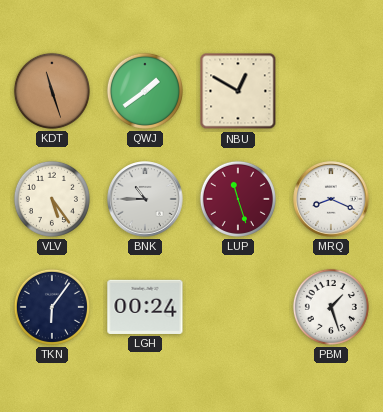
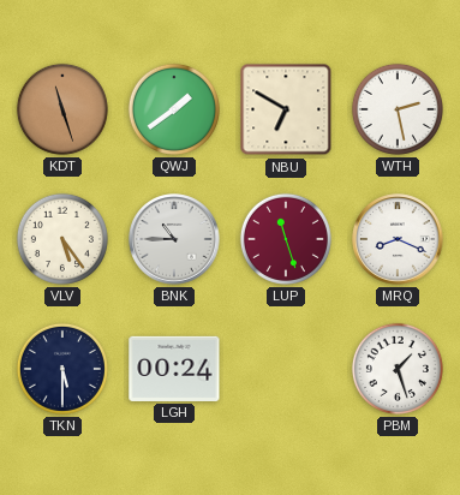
NBU: 12:50 -> 6:50
WTH: none -> 2:28
TKN: 6:06 -> 5:30
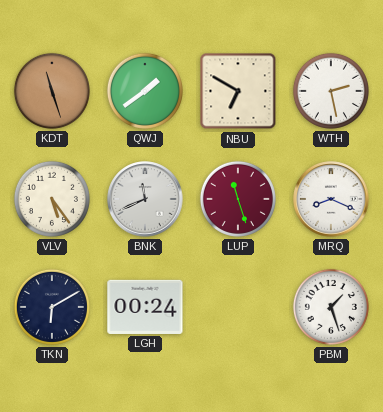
BNK: 10:45 -> 11:41
TKN: 5:30 -> 6:10
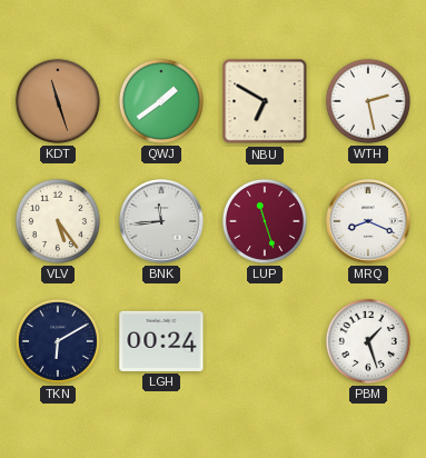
BNK: 11:41 -> 11:44
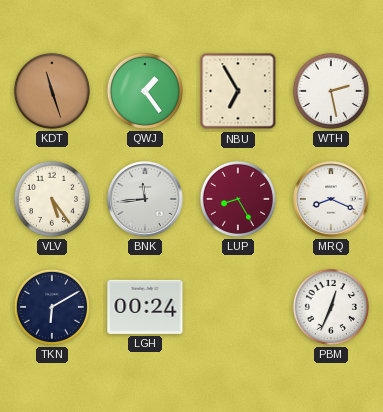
QWJ: 1:39 -> 1:24
NBU: 6:50 -> 6:55
LUP: 11:27 -> 8:25
PBM: 1:27 -> 12:34
